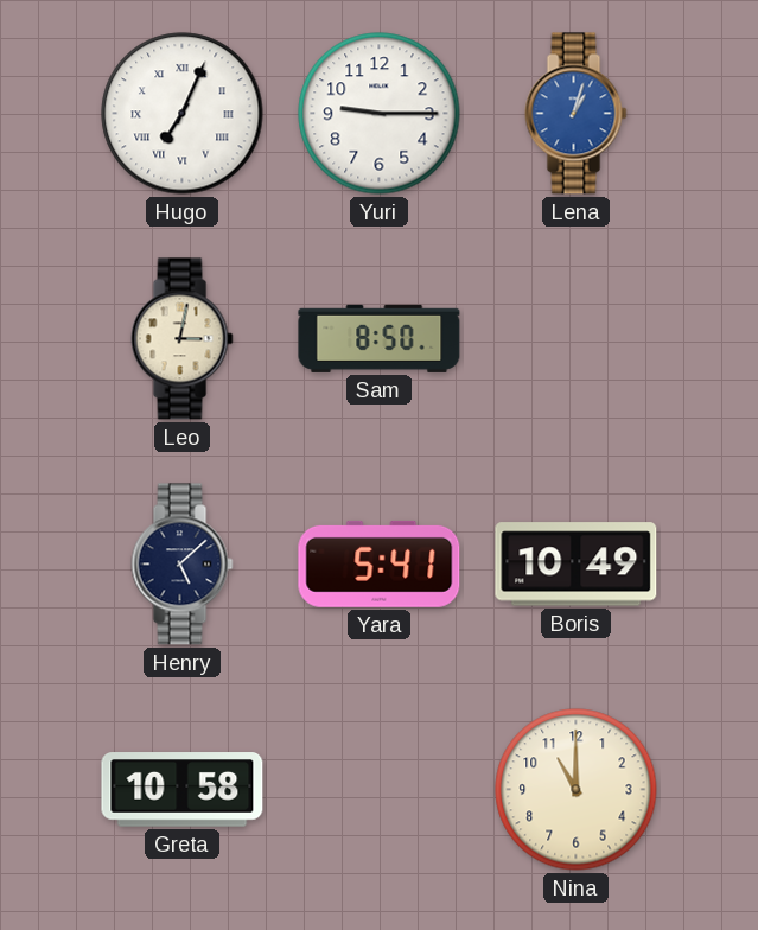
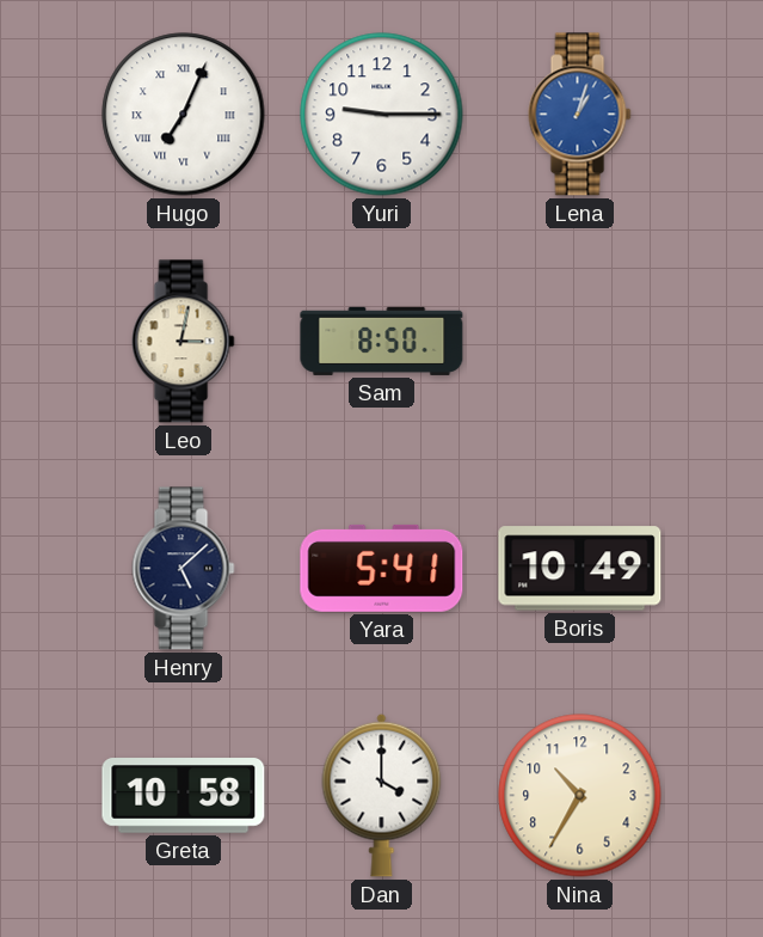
Dan: none -> 4:00
Nina: 11:00 -> 10:35
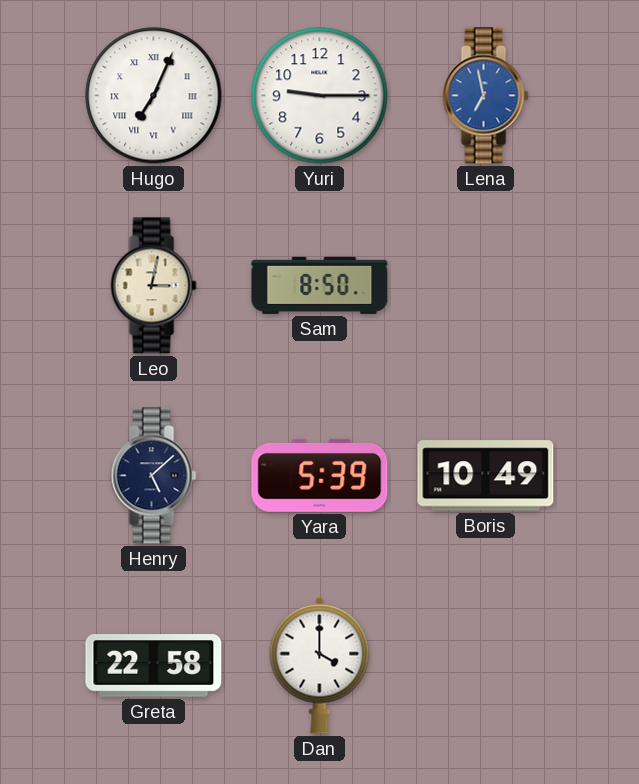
Lena: 1:03 -> 6:58
Yara: 5:41 -> 5:39
Greta: 10:58 -> 22:58
Nina: 10:35 -> none
